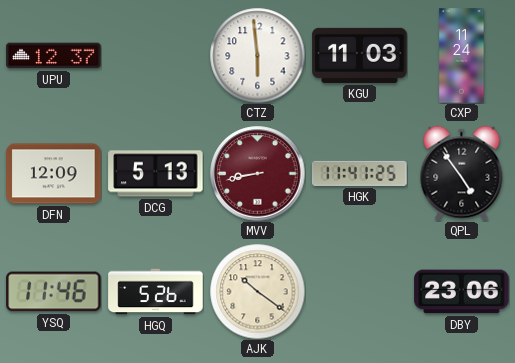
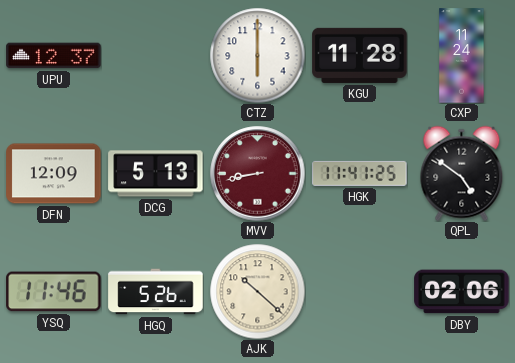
CTZ: 5:59 -> 6:00
KGU: 11:03 -> 11:28
QPL: 4:54 -> 4:51
AJK: 10:21 -> 10:22
DBY: 23:06 -> 02:06
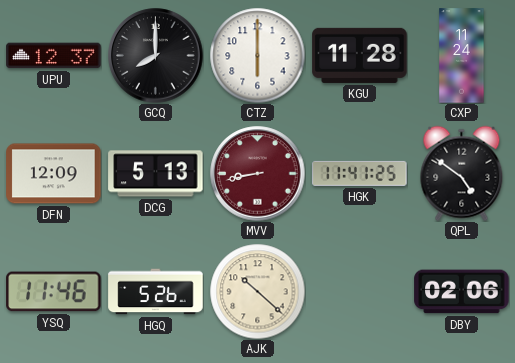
GCQ: none -> 8:00
